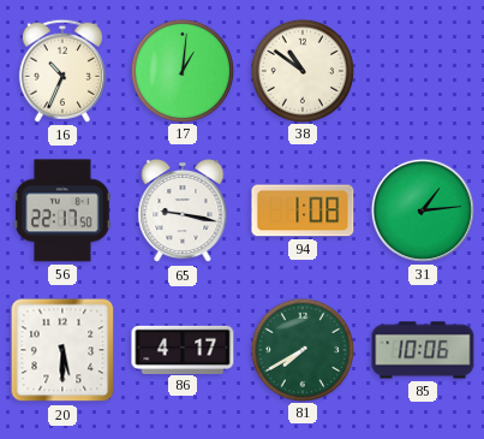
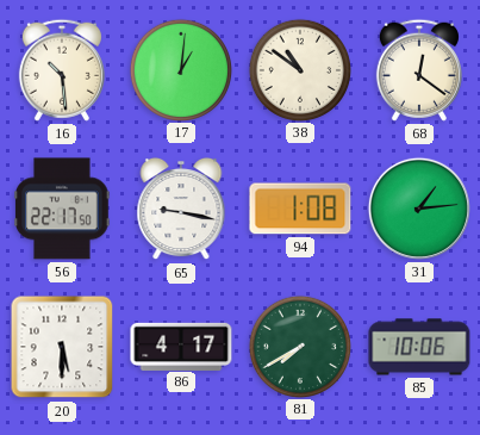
16: 10:34 -> 10:29
68: none -> 12:21
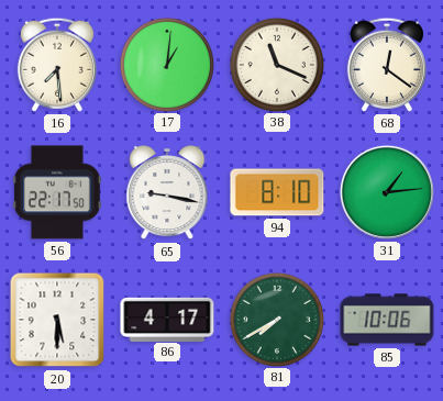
16: 10:29 -> 7:29
38: 10:51 -> 11:19
94: 1:08 -> 8:10
